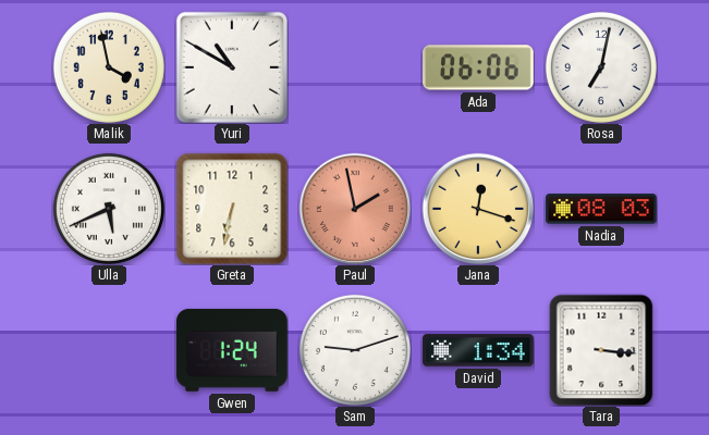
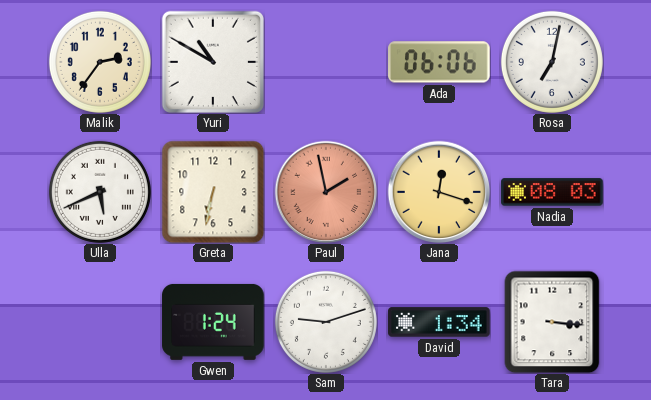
Malik: 3:58 -> 2:36
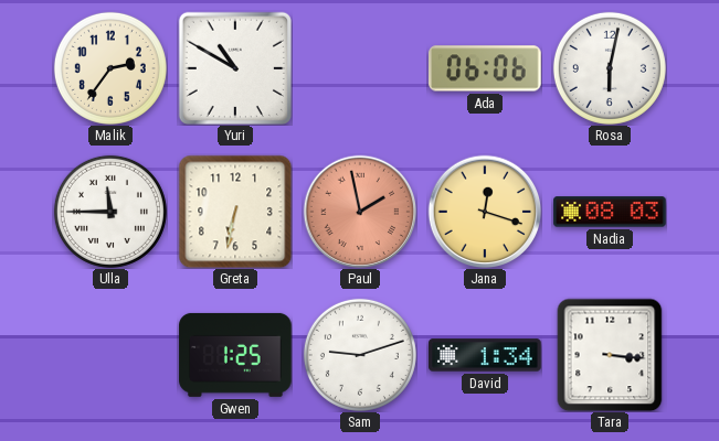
Rosa: 7:02 -> 6:02
Ulla: 5:41 -> 11:45
Gwen: 1:24 -> 1:25
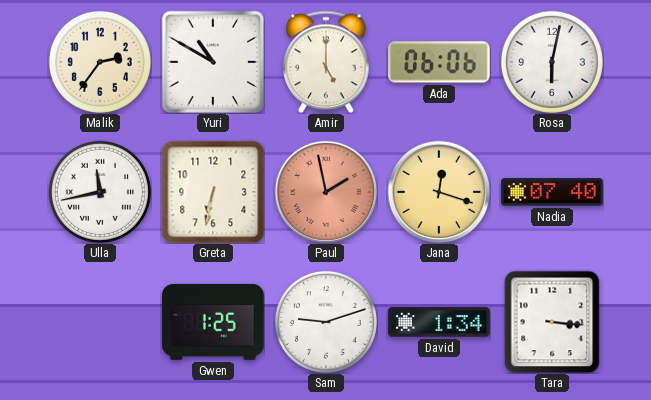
Amir: none -> 5:00
Ulla: 11:45 -> 11:43
Nadia: 08:03 -> 07:40
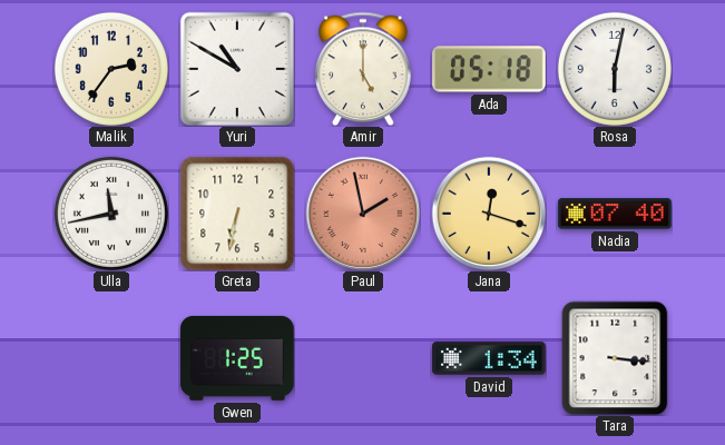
Ada: 06:06 -> 05:18
Sam: 9:12 -> none
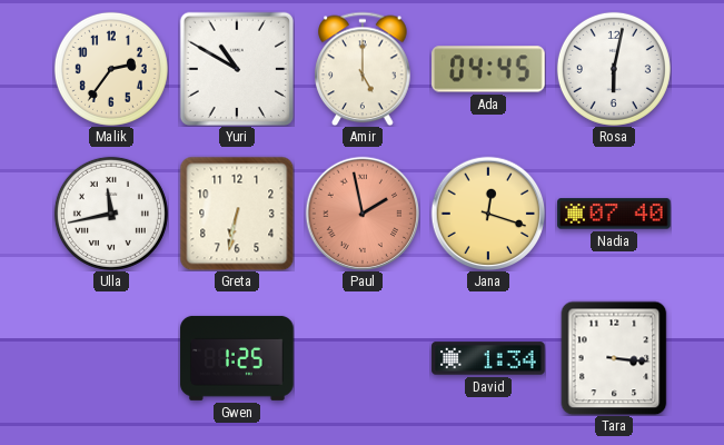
Ada: 05:18 -> 04:45
